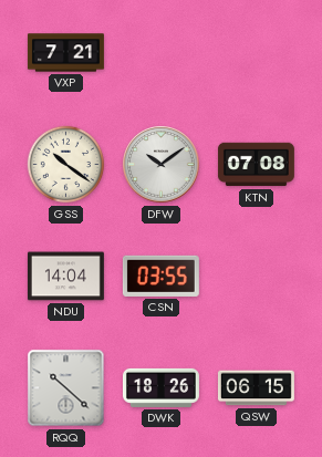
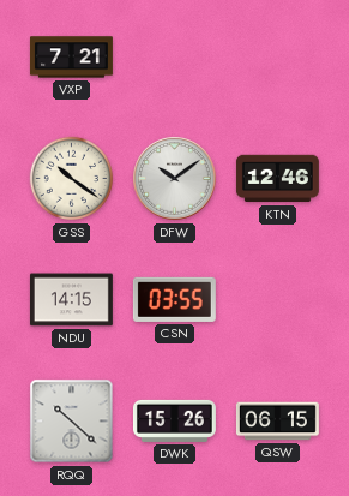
KTN: 07:08 -> 12:46
NDU: 14:04 -> 14:15
DWK: 18:26 -> 15:26
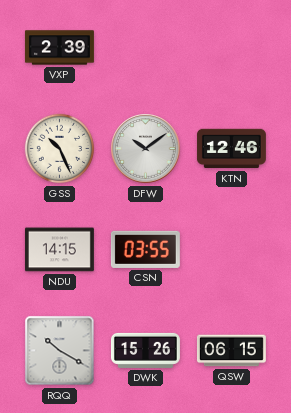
VXP: 7:21 -> 2:39
GSS: 10:21 -> 10:26
RQQ: 10:22 -> 10:20
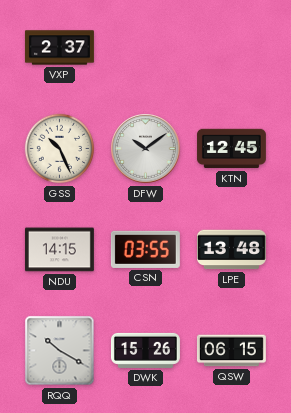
VXP: 2:39 -> 2:37
KTN: 12:46 -> 12:45
LPE: none -> 13:48
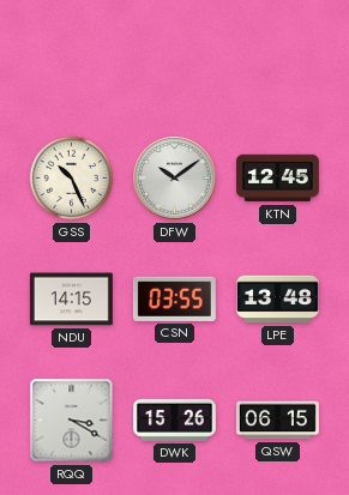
VXP: 2:37 -> none
RQQ: 10:20 -> 3:20
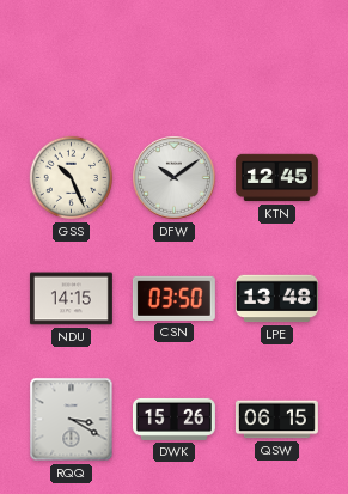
CSN: 03:55 -> 03:50
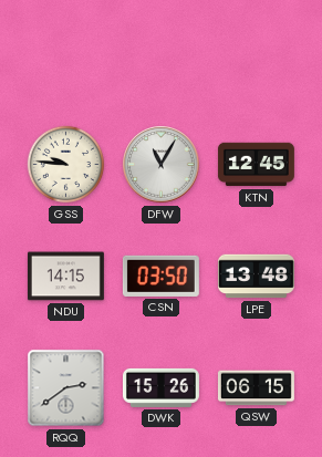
GSS: 10:26 -> 9:46
DFW: 10:09 -> 11:05
RQQ: 3:20 -> 2:39
